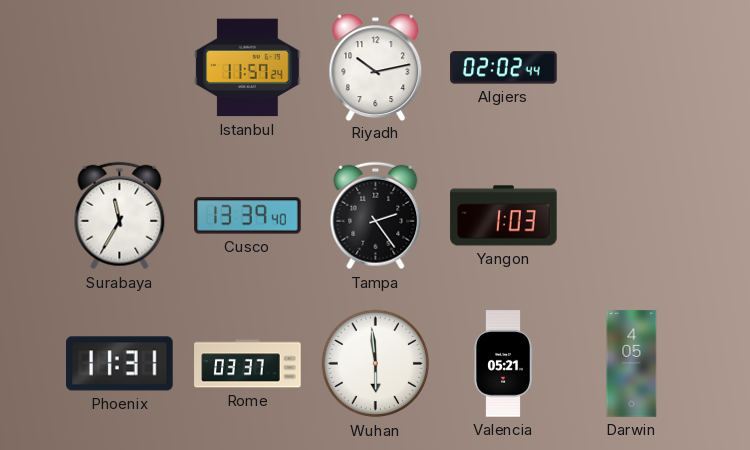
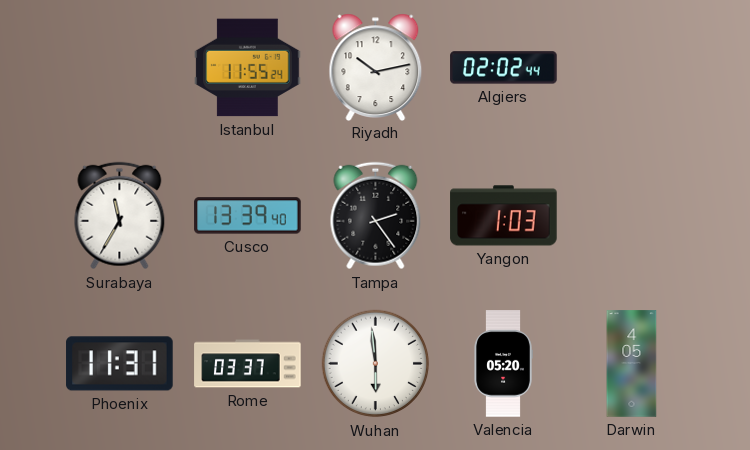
Istanbul: 11:57 -> 11:55
Valencia: 05:21 -> 05:20
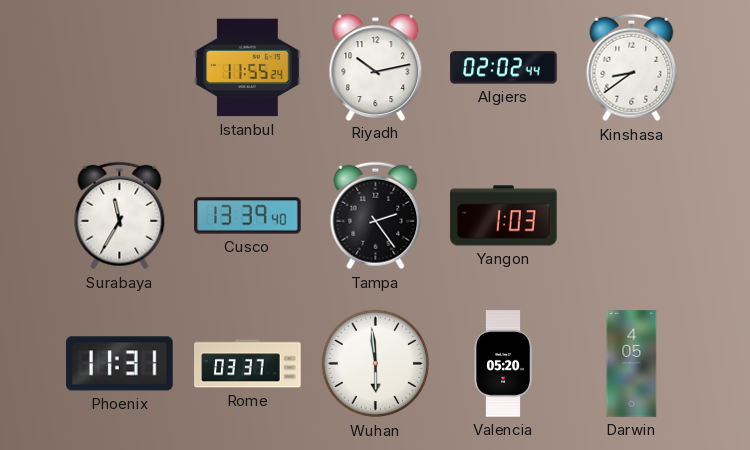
Kinshasa: none -> 8:39
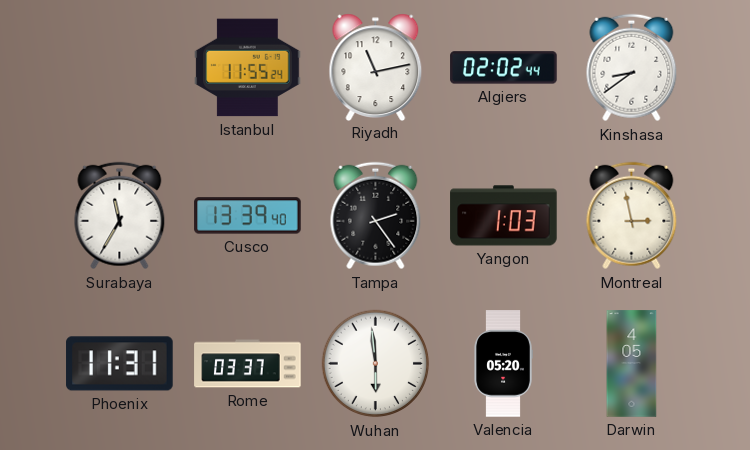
Riyadh: 10:13 -> 11:13
Montreal: none -> 2:58
